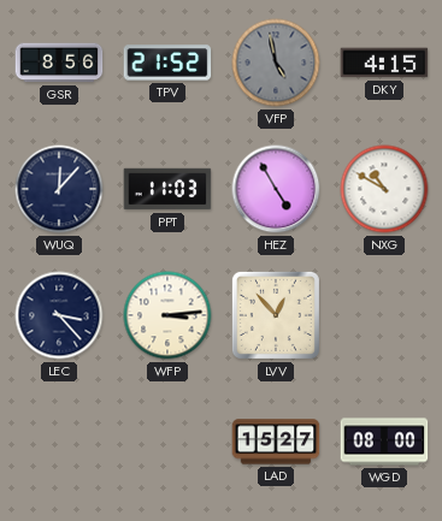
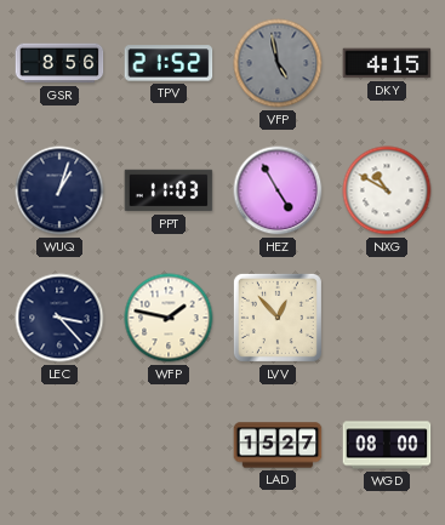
WUQ: 12:07 -> 1:03
WFP: 3:14 -> 1:47
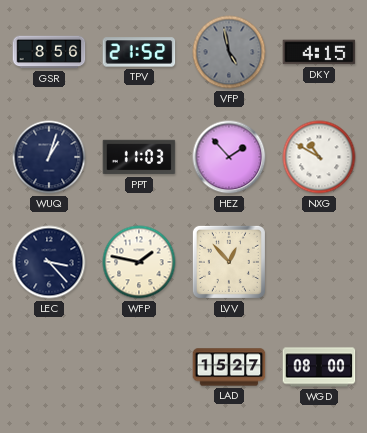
HEZ: 4:55 -> 1:53
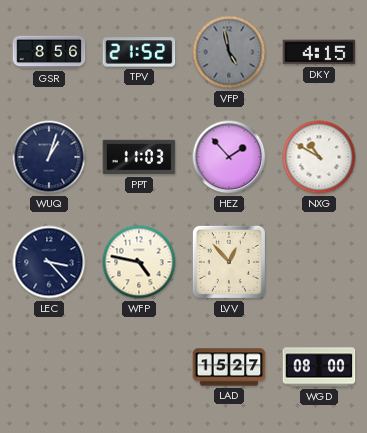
WFP: 1:47 -> 4:47
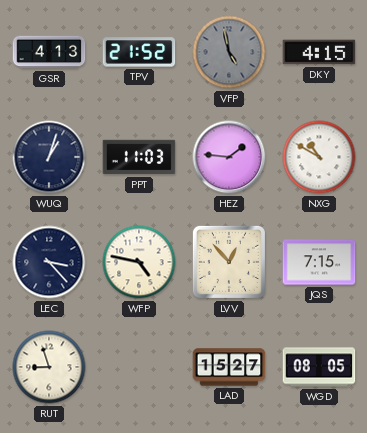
GSR: 8:56 -> 4:13
HEZ: 1:53 -> 1:46
JQS: none -> 7:15
RUT: none -> 8:57
WGD: 08:00 -> 08:05
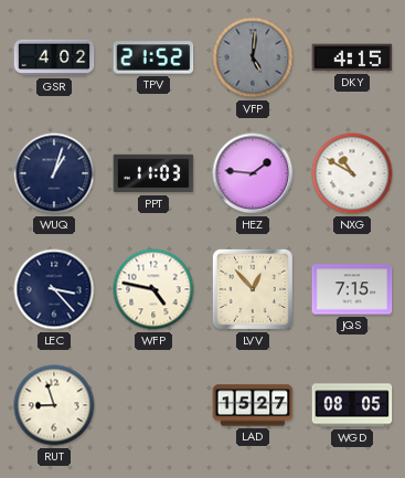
GSR: 4:13 -> 4:02
VFP: 4:58 -> 5:01
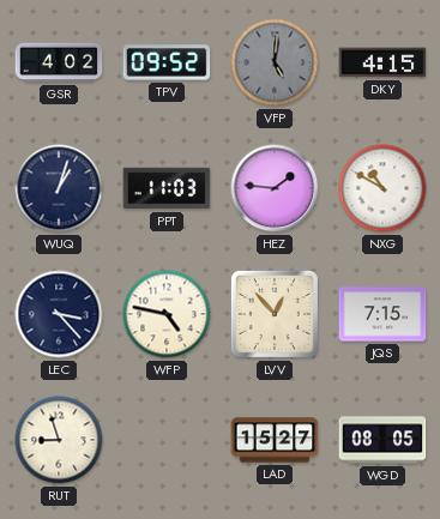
TPV: 21:52 -> 09:52
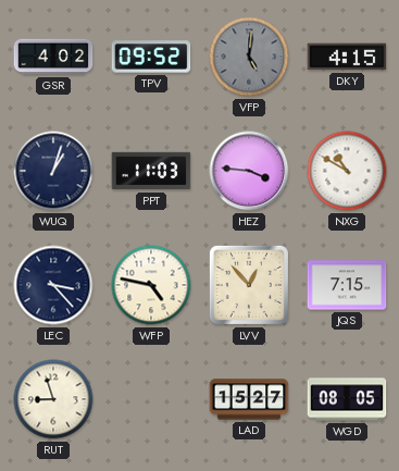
HEZ: 1:46 -> 3:46
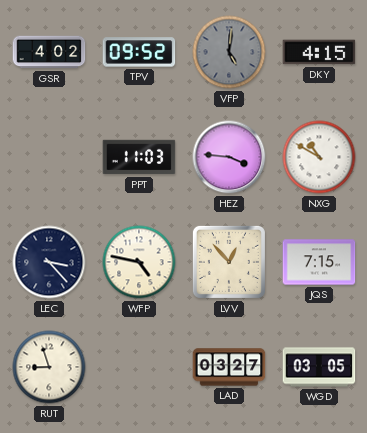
WUQ: 1:03 -> none
LAD: 15:27 -> 03:27
WGD: 08:05 -> 03:05
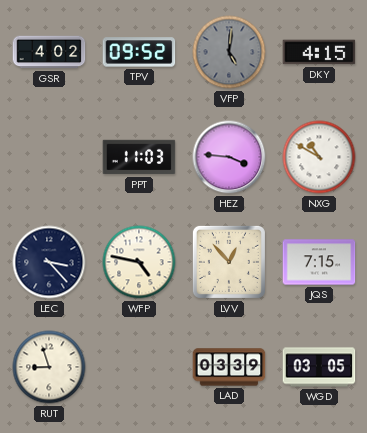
LAD: 03:27 -> 03:39
